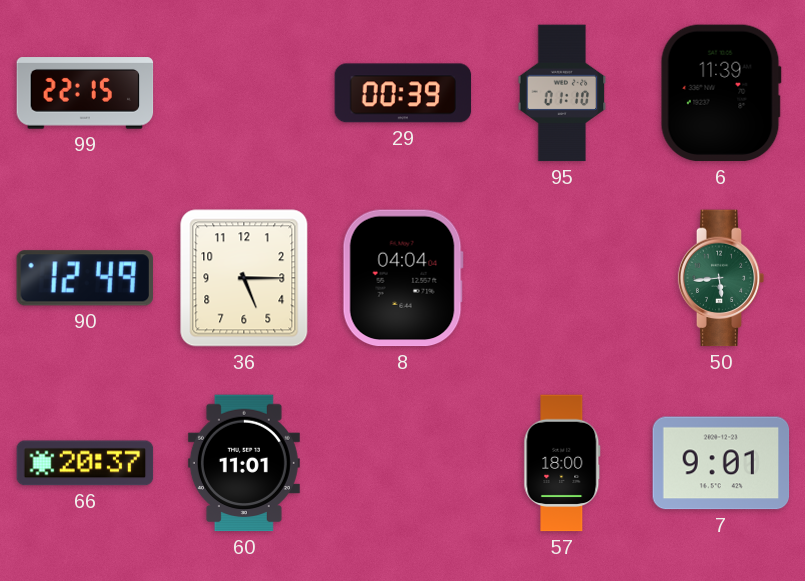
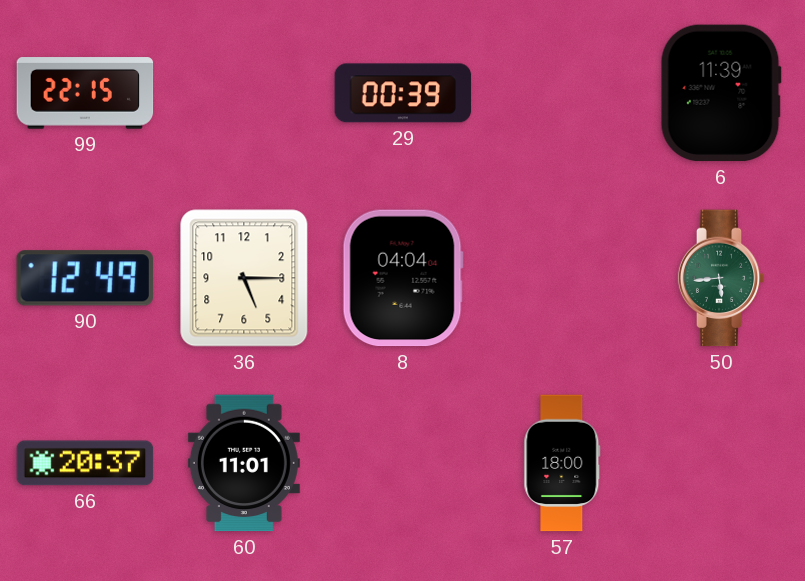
95: 01:10 -> none
7: 9:01 -> none
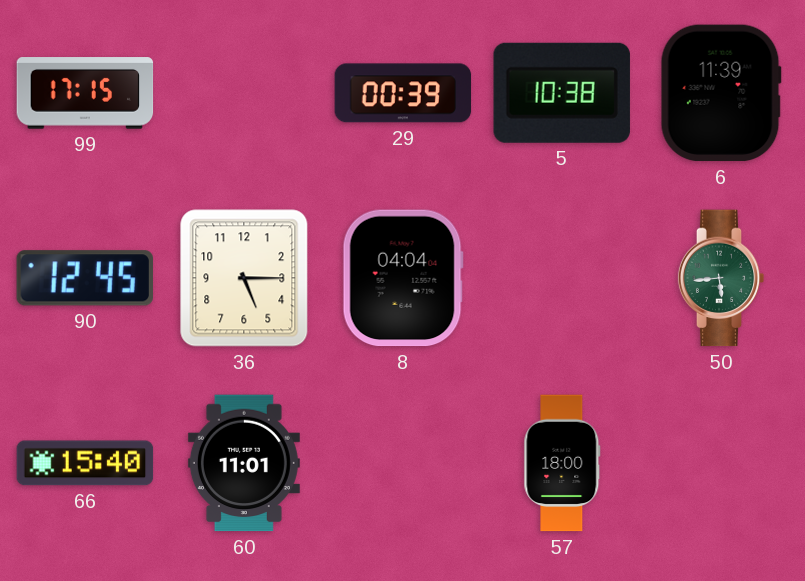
99: 22:15 -> 17:15
5: none -> 10:38
90: 12:49 -> 12:45
66: 20:37 -> 15:40
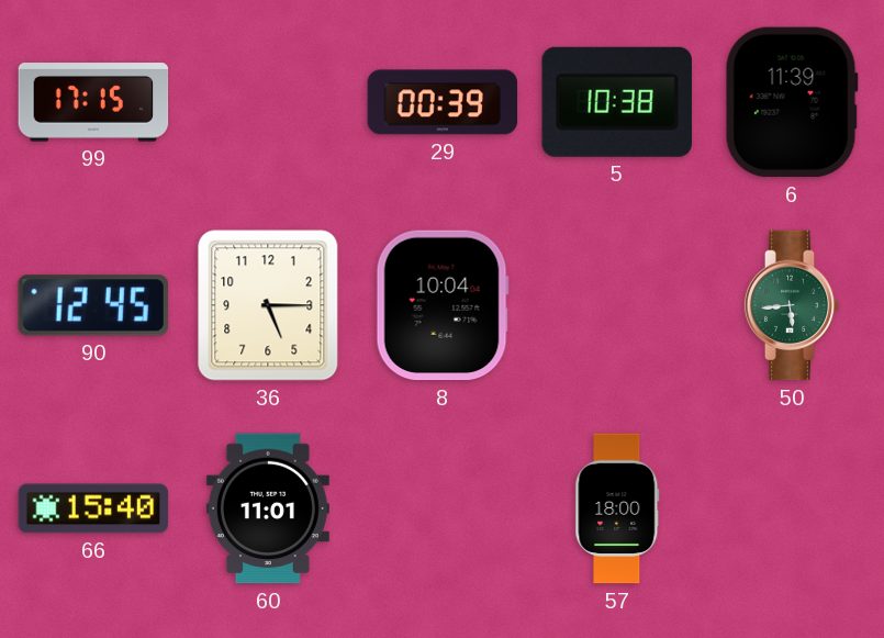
8: 04:04 -> 10:04
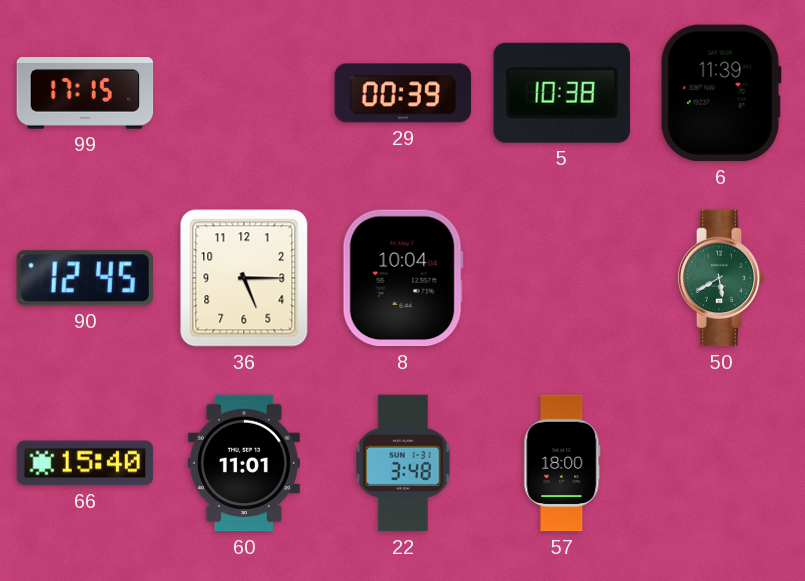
50: 5:44 -> 5:40
22: none -> 3:48
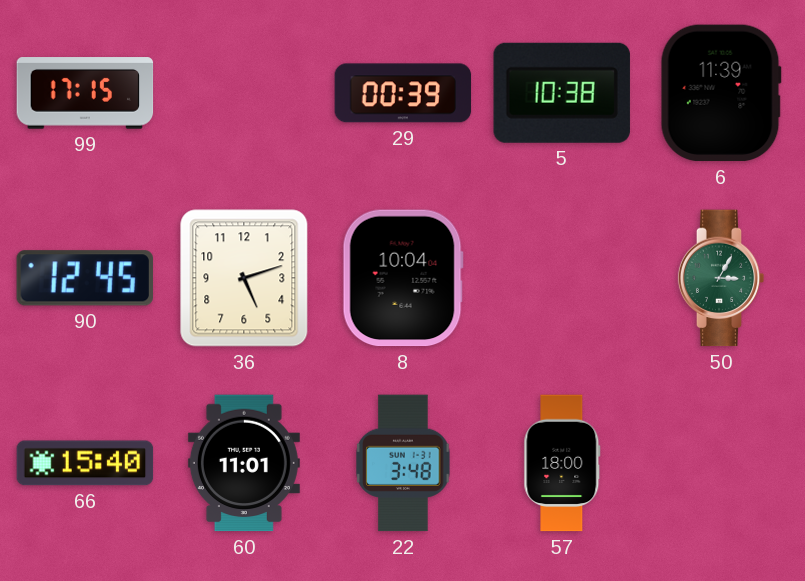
36: 5:15 -> 5:12
50: 5:40 -> 3:05
